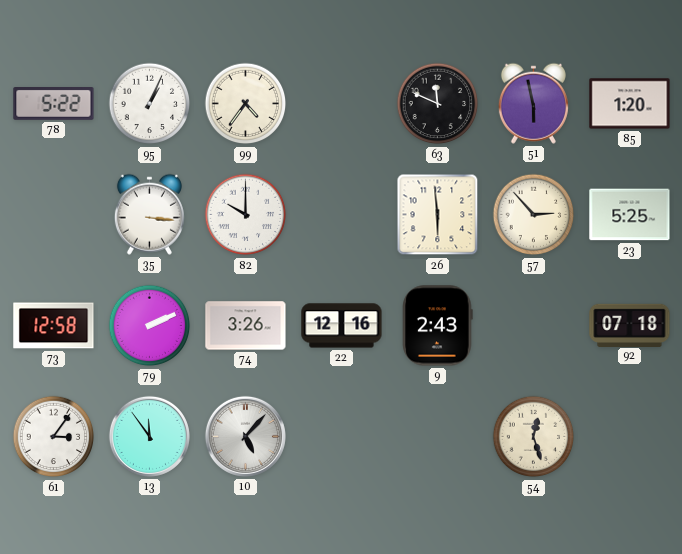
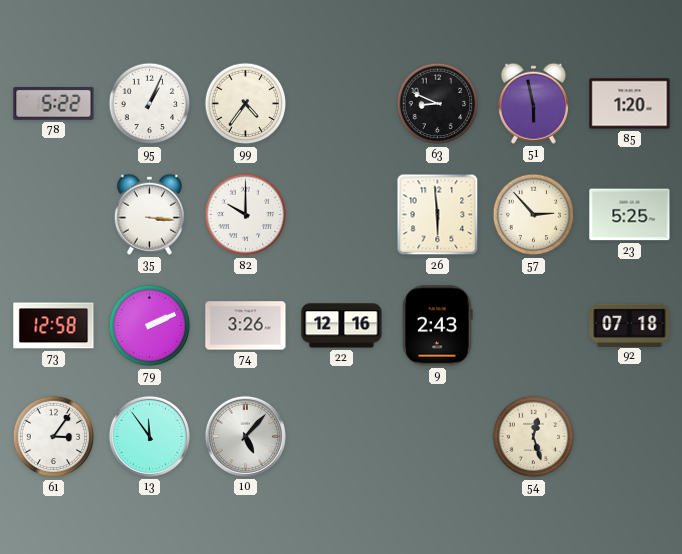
63: 11:49 -> 8:49
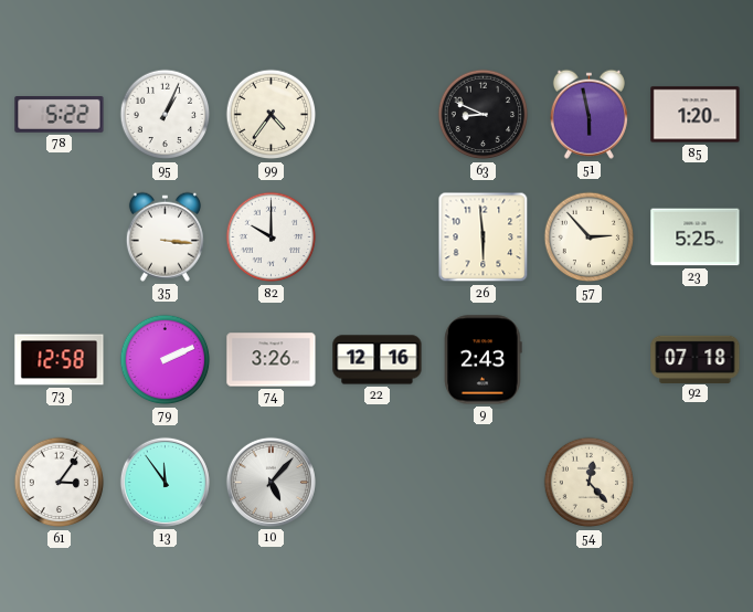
54: 12:27 -> 12:23
